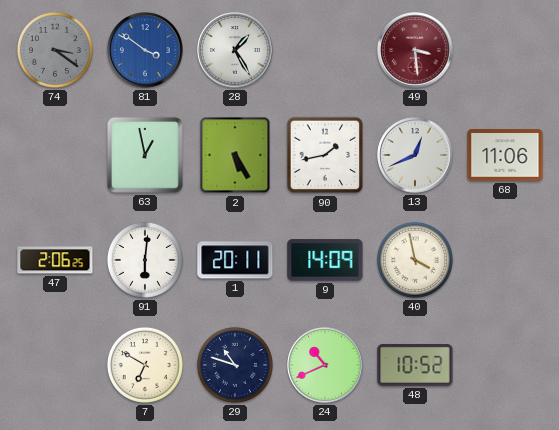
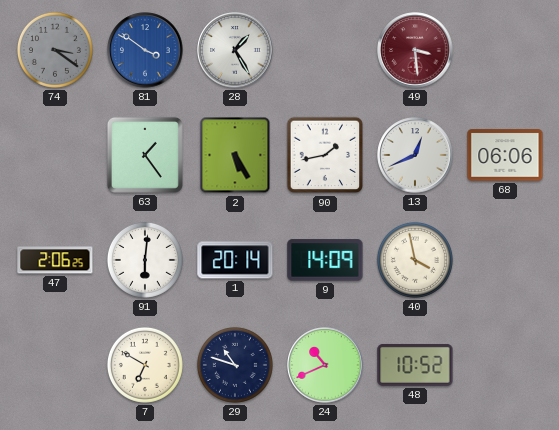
63: 12:58 -> 1:24
68: 11:06 -> 06:06
1: 20:11 -> 20:14
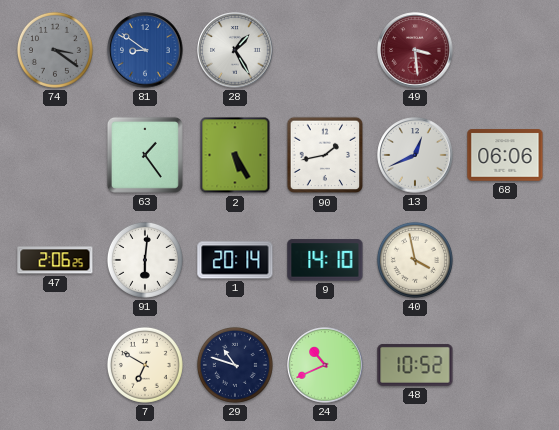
81: 3:51 -> 8:51
9: 14:09 -> 14:10
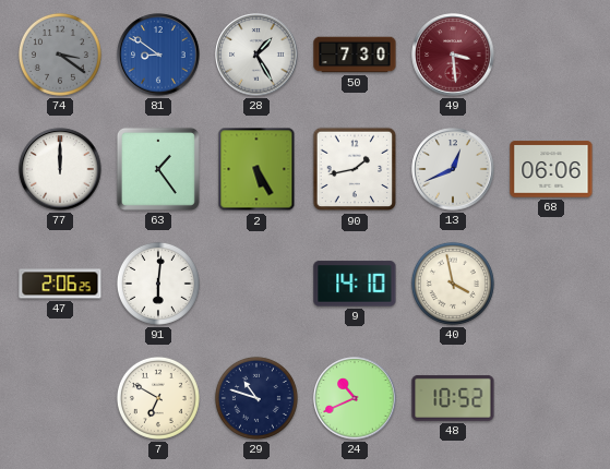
50: none -> 7:30
77: none -> 12:00
1: 20:14 -> none
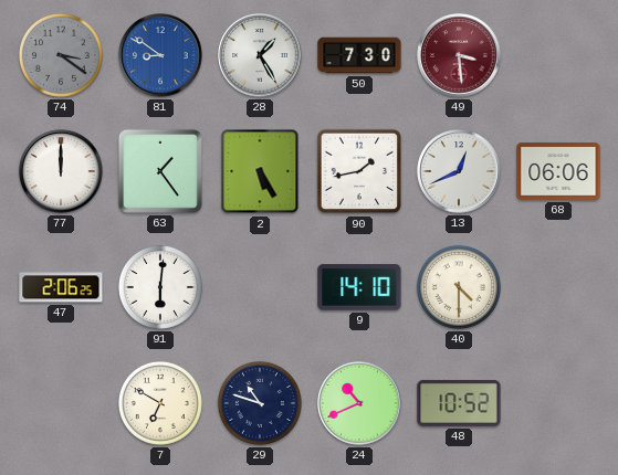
40: 3:58 -> 4:30
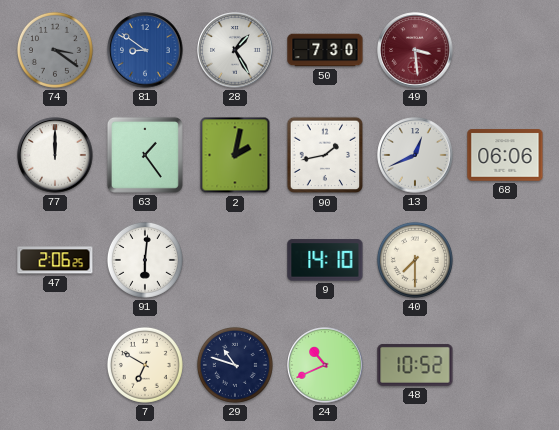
2: 5:25 -> 2:02
40: 4:30 -> 7:30
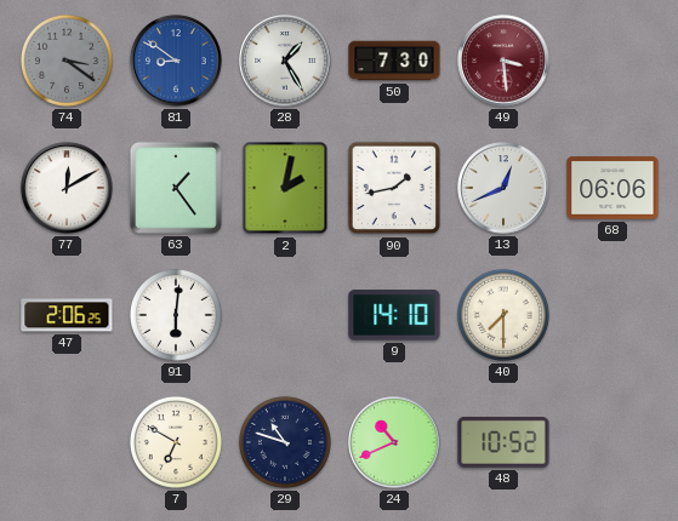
77: 12:00 -> 12:10
